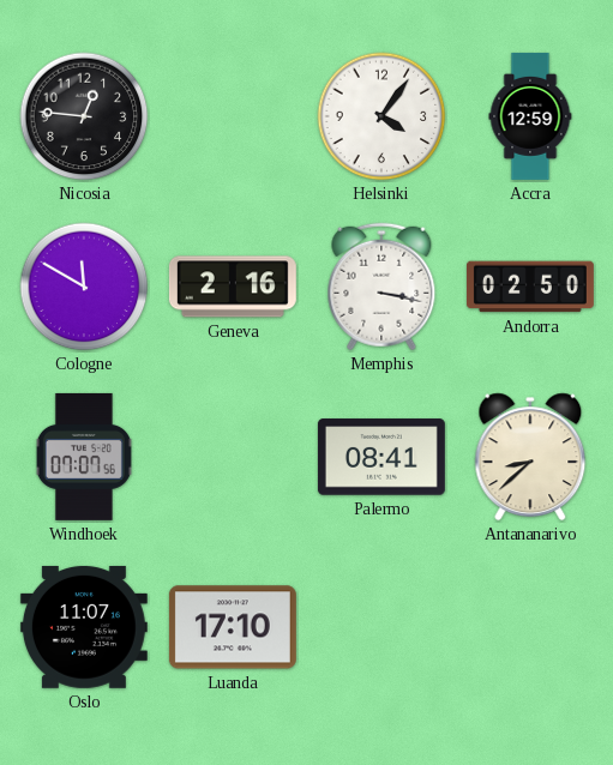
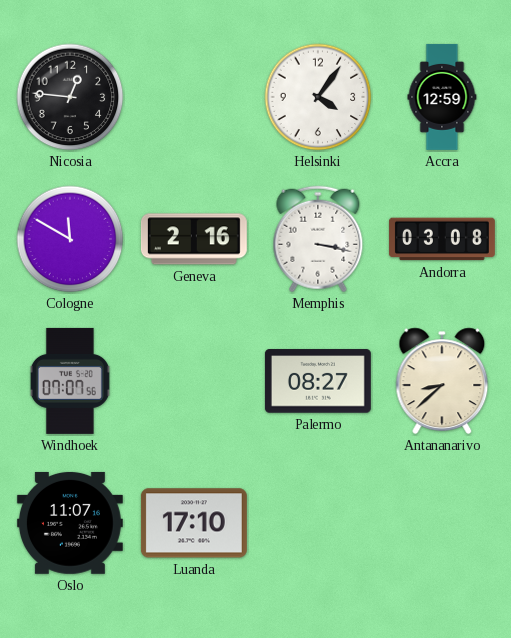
Andorra: 02:50 -> 03:08
Palermo: 08:41 -> 08:27
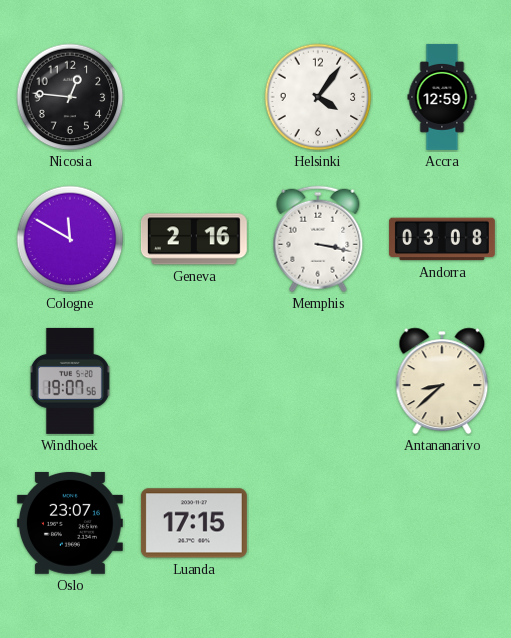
Windhoek: 07:07 -> 19:07
Palermo: 08:27 -> none
Oslo: 11:07 -> 23:07
Luanda: 17:10 -> 17:15
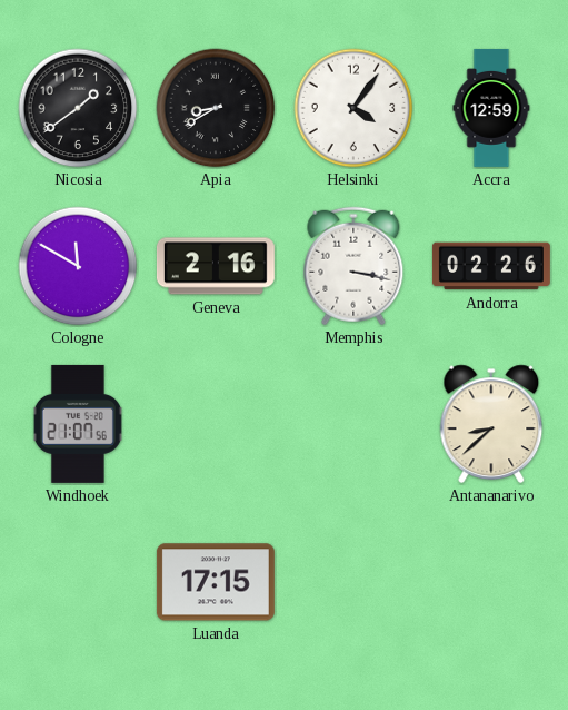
Nicosia: 12:46 -> 1:39
Apia: none -> 8:40
Andorra: 03:08 -> 02:26
Windhoek: 19:07 -> 21:07
Oslo: 23:07 -> none
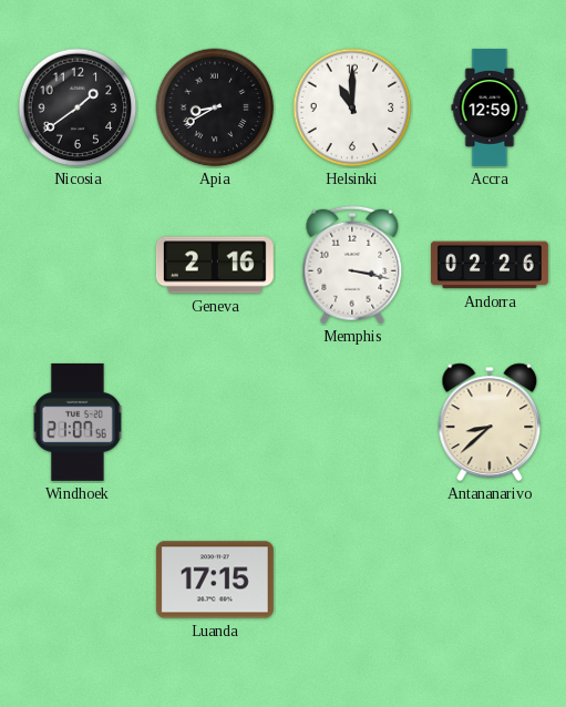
Helsinki: 4:06 -> 11:00
Cologne: 11:50 -> none
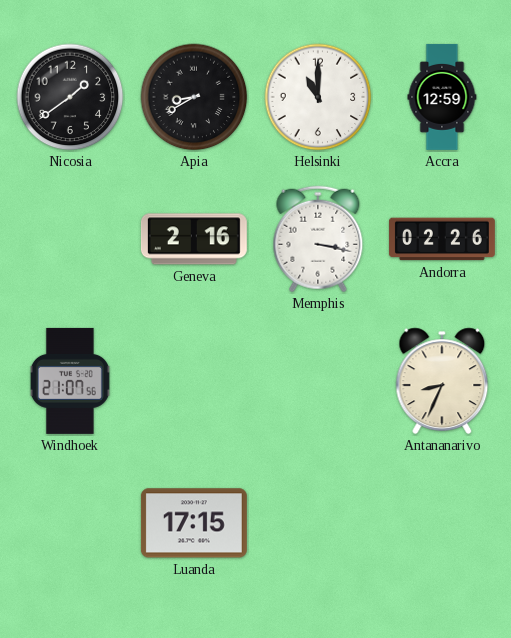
Antananarivo: 8:38 -> 8:34
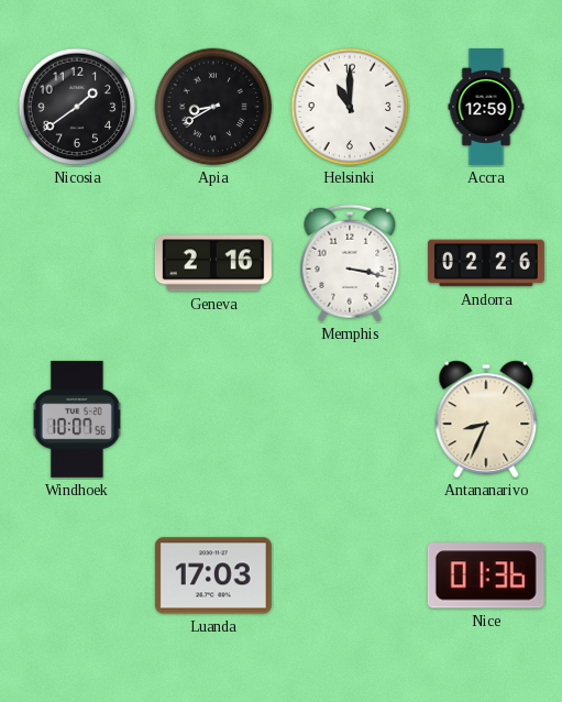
Windhoek: 21:07 -> 10:07
Luanda: 17:15 -> 17:03
Nice: none -> 01:36
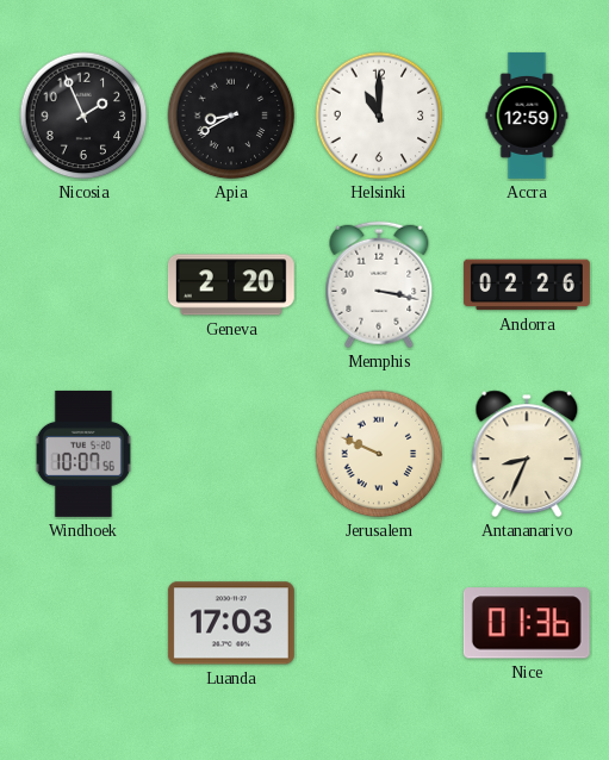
Nicosia: 1:39 -> 1:56
Geneva: 2:16 -> 2:20
Jerusalem: none -> 9:49
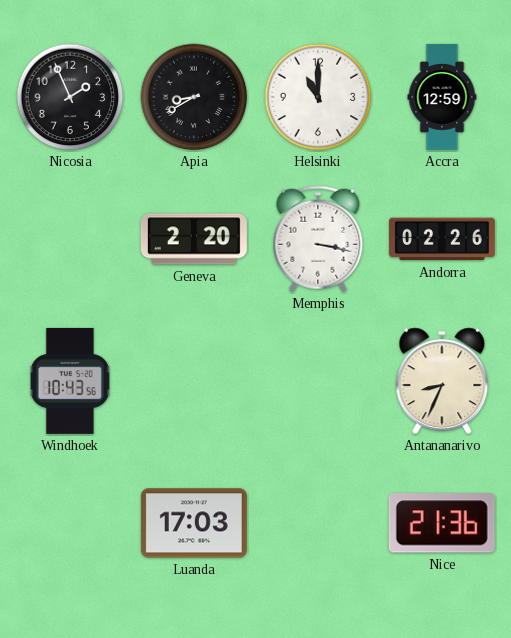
Windhoek: 10:07 -> 10:43
Jerusalem: 9:49 -> none
Nice: 01:36 -> 21:36
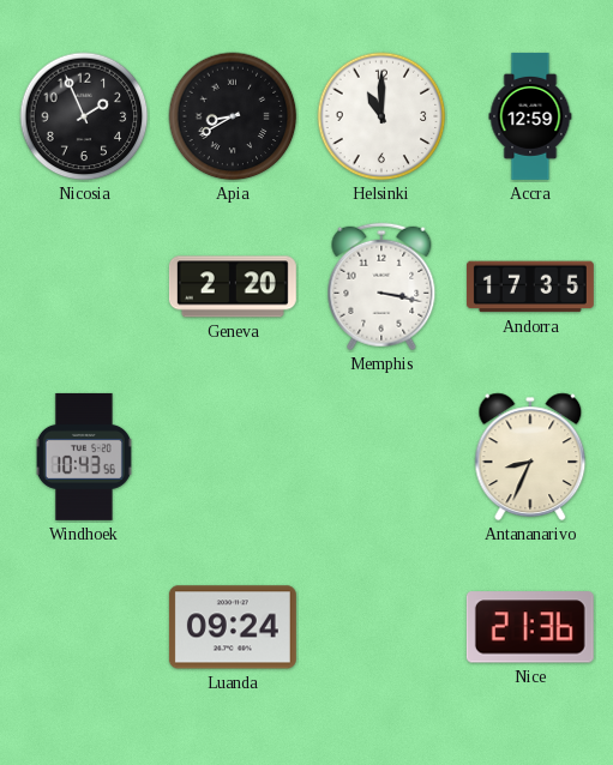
Andorra: 02:26 -> 17:35
Luanda: 17:03 -> 09:24
